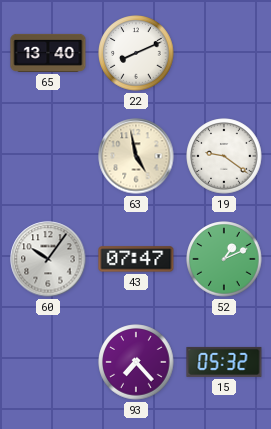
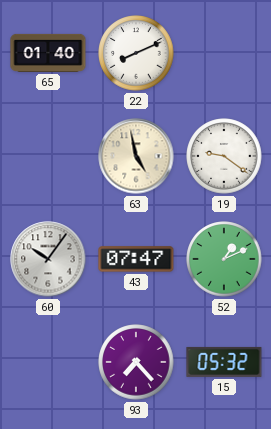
65: 13:40 -> 01:40
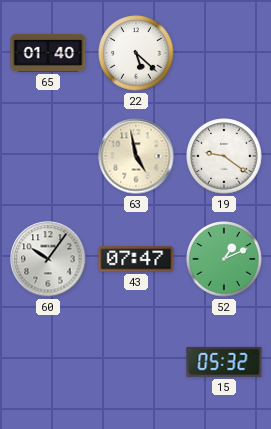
22: 8:11 -> 5:22
93: 7:23 -> none
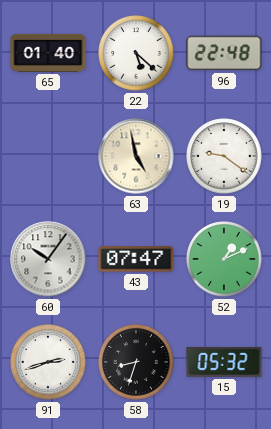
96: none -> 22:48
91: none -> 2:42
58: none -> 8:33
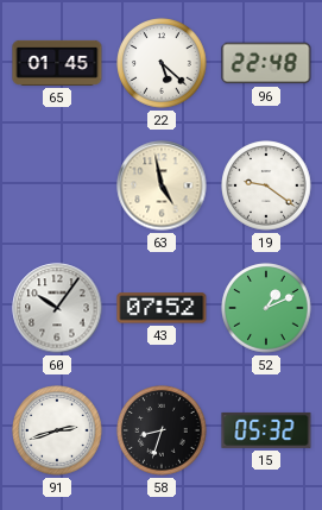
65: 01:40 -> 01:45
43: 07:47 -> 07:52
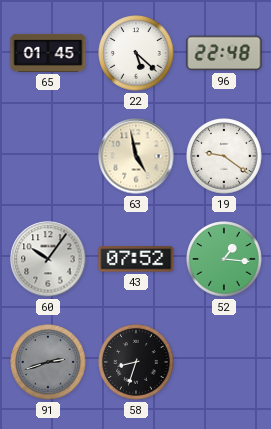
52: 1:11 -> 1:16
91 dial: white -> grey
15: 05:32 -> none
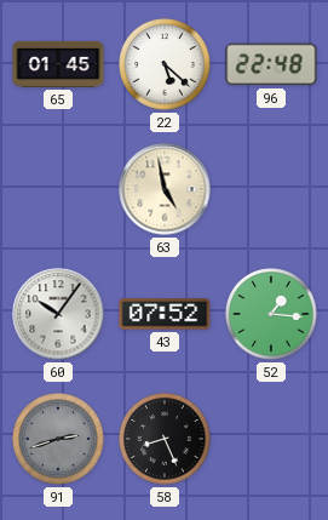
19: 9:21 -> none
58: 8:33 -> 8:26
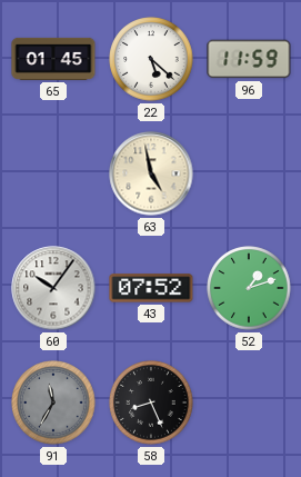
96: 22:48 -> 11:59
52: 1:16 -> 1:12
91: 2:42 -> 11:35
